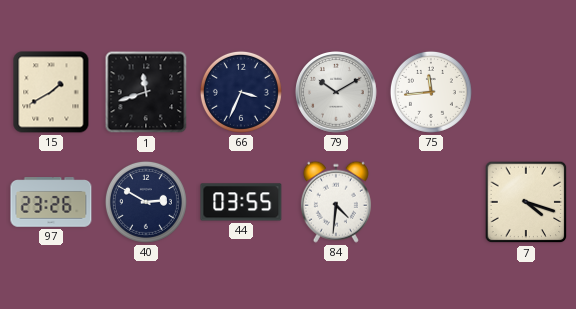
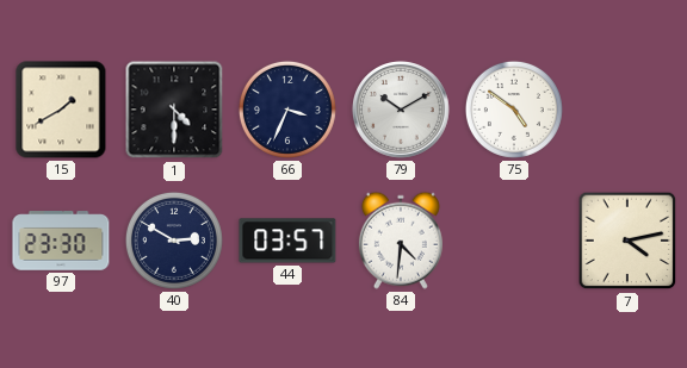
1: 11:42 -> 4:30
75: 11:44 -> 4:51
97: 23:26 -> 23:30
44: 03:55 -> 03:57
7: 4:18 -> 4:13
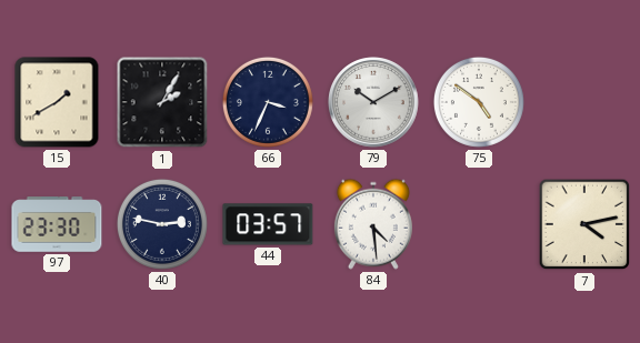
1: 4:30 -> 2:05
40: 2:50 -> 2:47
84: 4:31 -> 4:29
